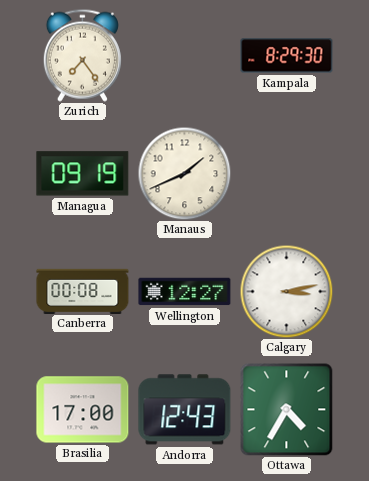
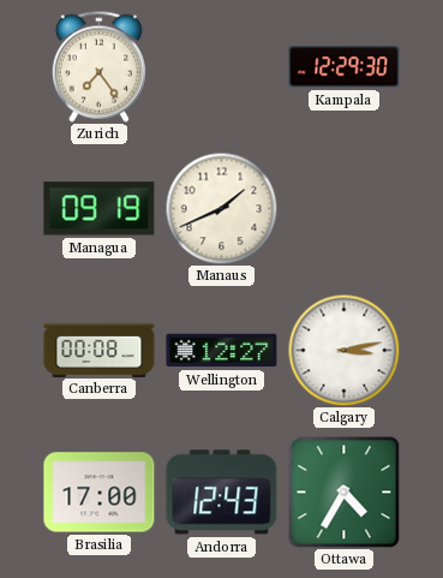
Kampala: 8:29 -> 12:29
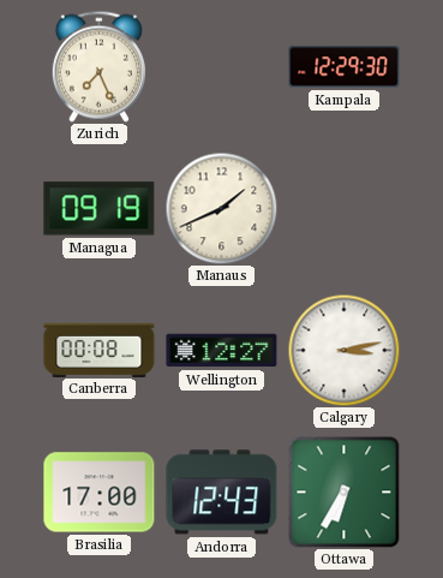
Zurich: 7:24 -> 7:26
Ottawa: 4:35 -> 6:35
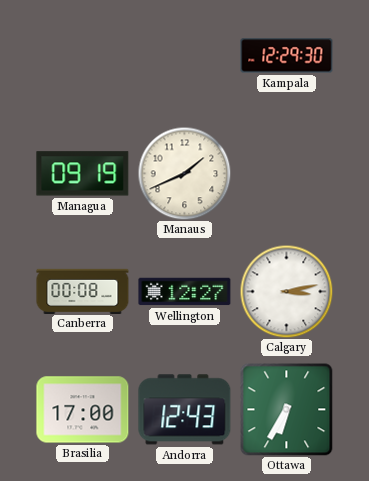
Zurich: 7:26 -> none
